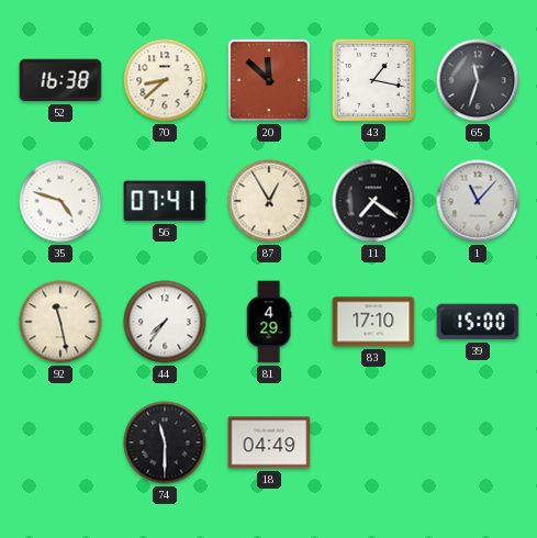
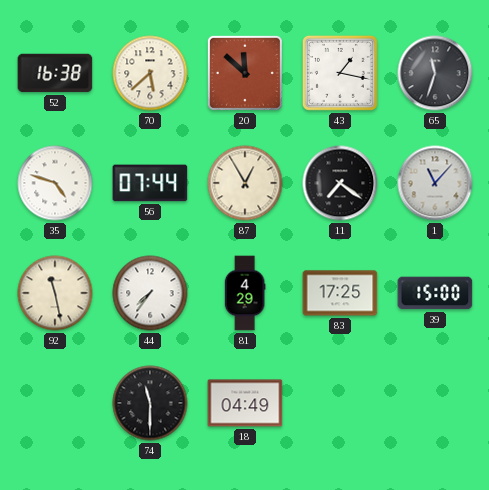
70: 8:38 -> 5:38
56: 07:41 -> 07:44
83: 17:10 -> 17:25
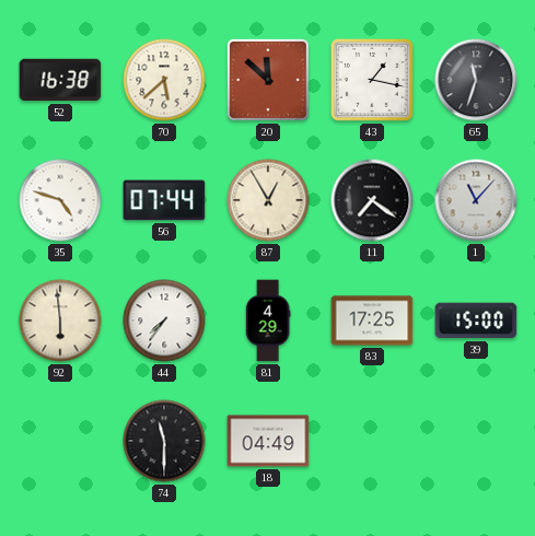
92: 11:28 -> 5:59
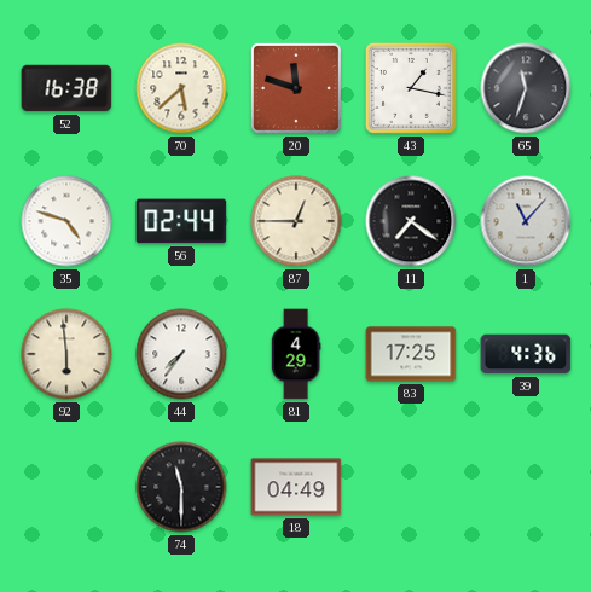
20: 11:52 -> 11:48
56: 07:44 -> 02:44
87: 12:55 -> 12:45
39: 15:00 -> 4:36
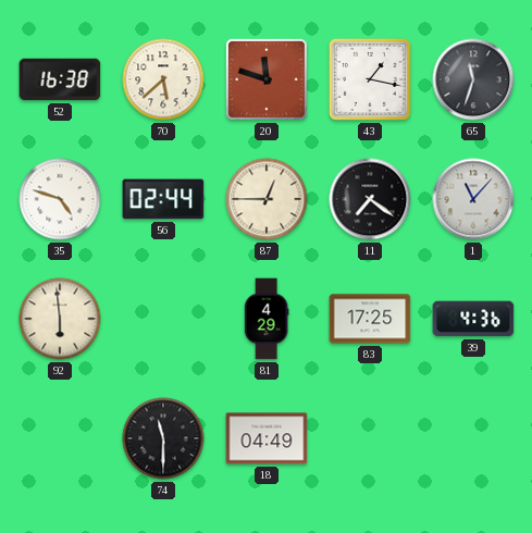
44: 7:36 -> none
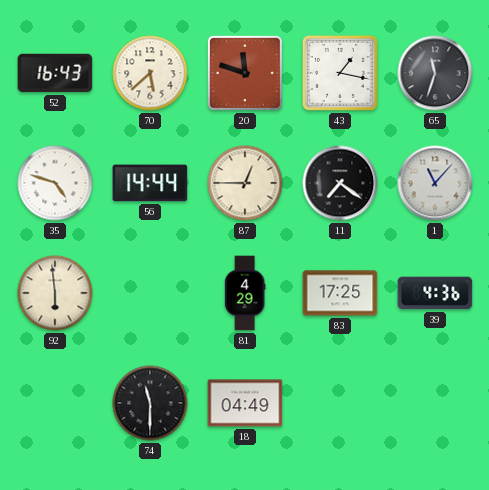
52: 16:38 -> 16:43
56: 02:44 -> 14:44
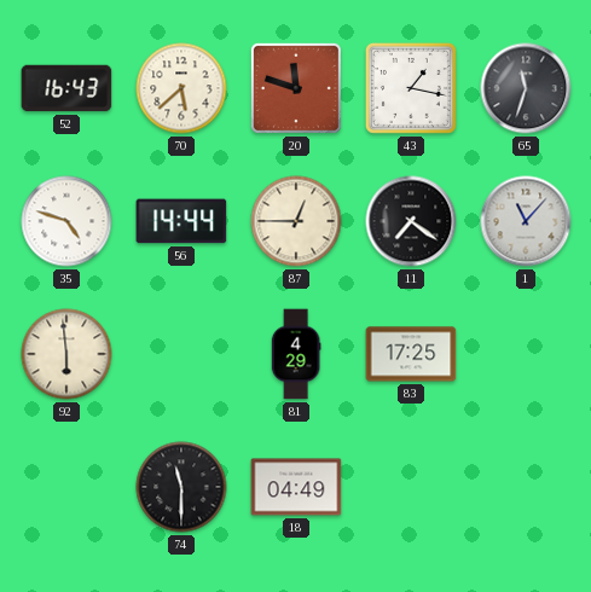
39: 4:36 -> none
